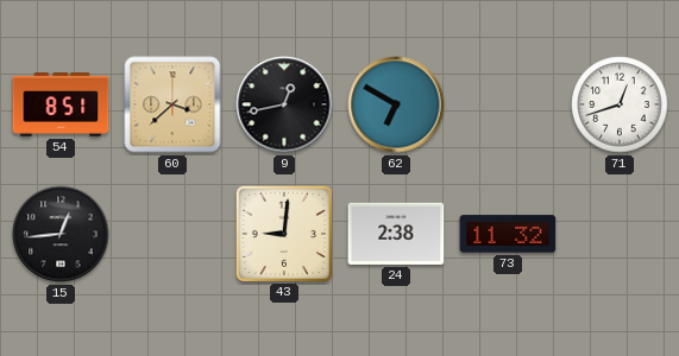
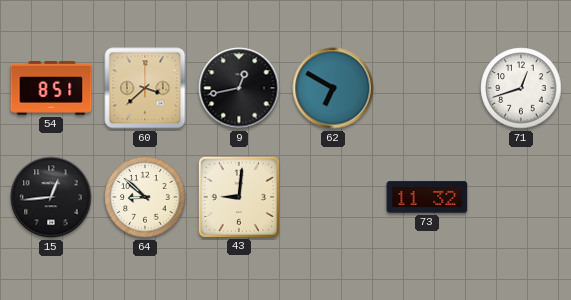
64: none -> 8:52
24: 2:38 -> none
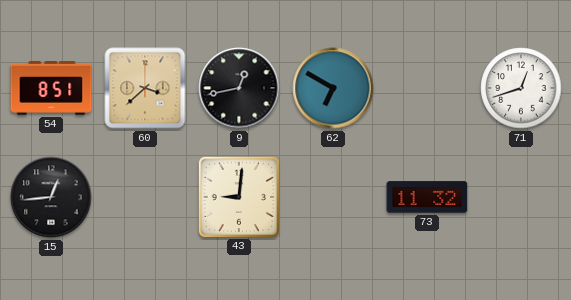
64: 8:52 -> none
